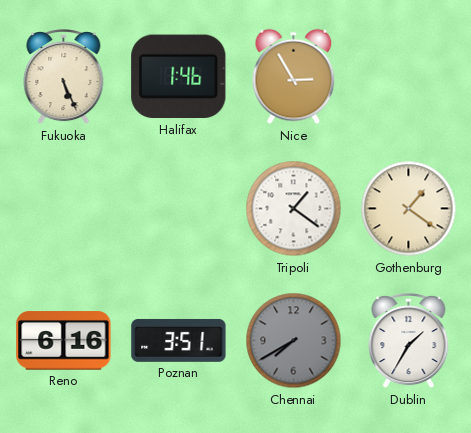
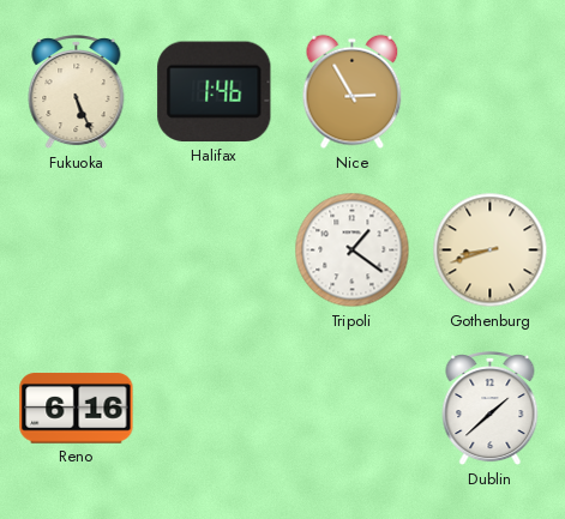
Gothenburg: 1:21 -> 8:42
Poznan: 3:51 -> none
Chennai: 7:40 -> none
Dublin: 1:35 -> 1:38
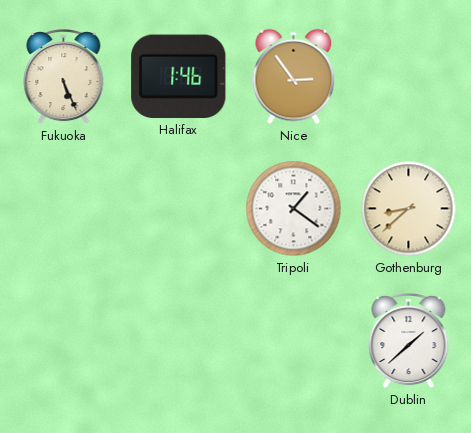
Nice: 2:55 -> 2:54
Gothenburg: 8:42 -> 8:38
Reno: 6:16 -> none
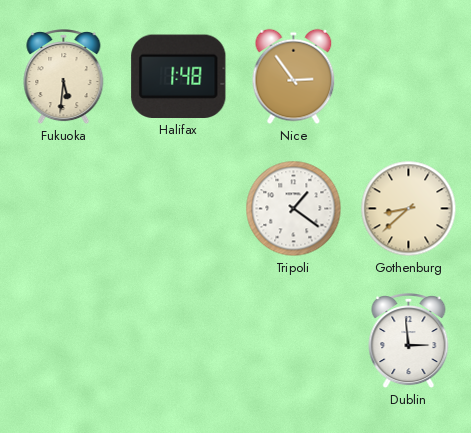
Fukuoka: 5:26 -> 5:31
Halifax: 1:46 -> 1:48
Dublin: 1:38 -> 2:59
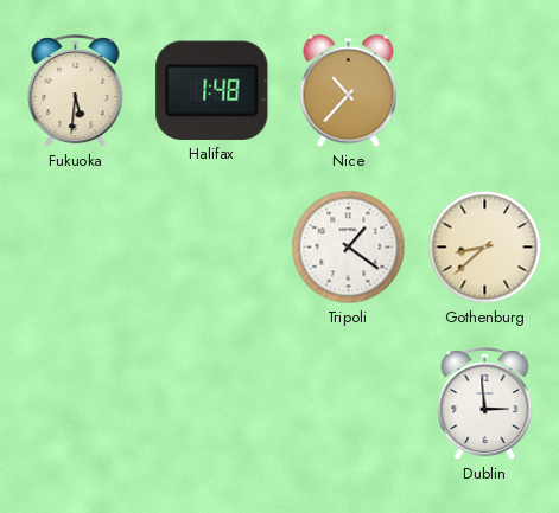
Nice: 2:54 -> 10:37
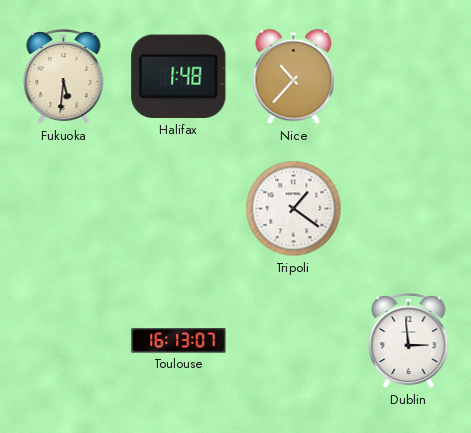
Gothenburg: 8:38 -> none
Toulouse: none -> 16:13
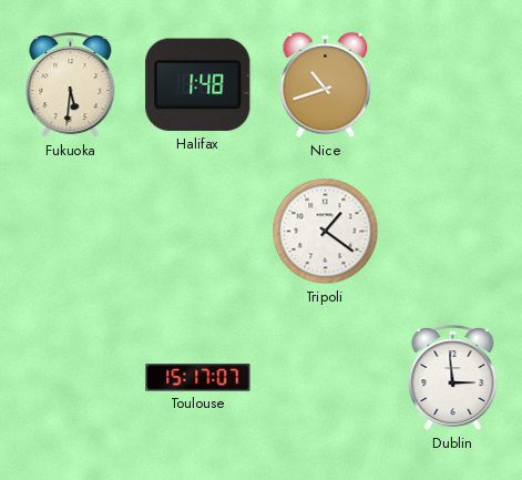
Nice: 10:37 -> 10:42
Toulouse: 16:13 -> 15:17
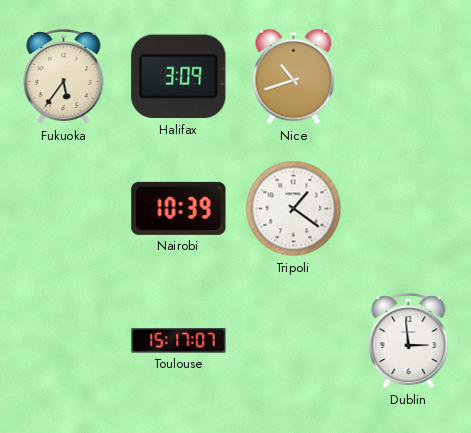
Fukuoka: 5:31 -> 5:36
Halifax: 1:48 -> 3:09
Nairobi: none -> 10:39
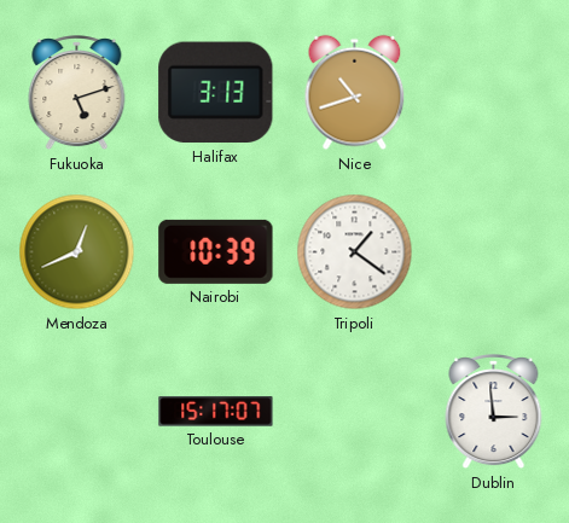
Fukuoka: 5:36 -> 5:12
Halifax: 3:09 -> 3:13
Mendoza: none -> 12:41
